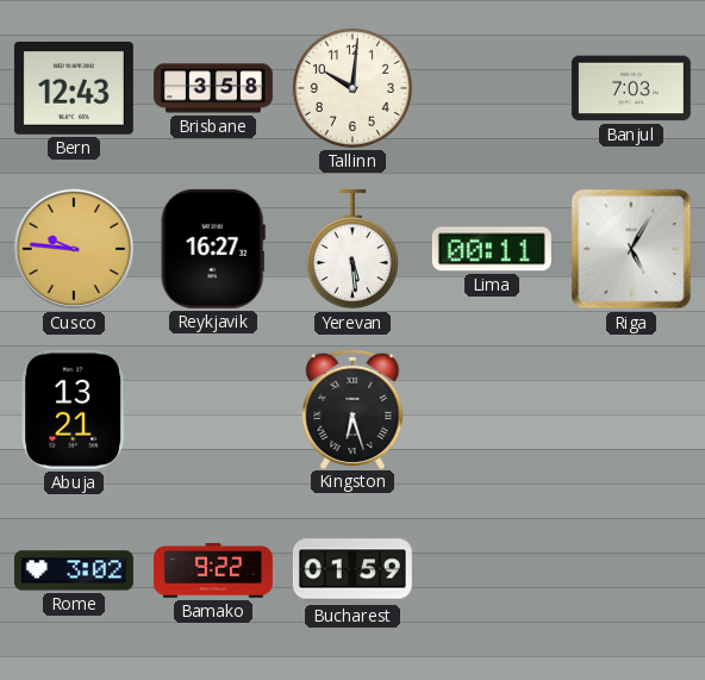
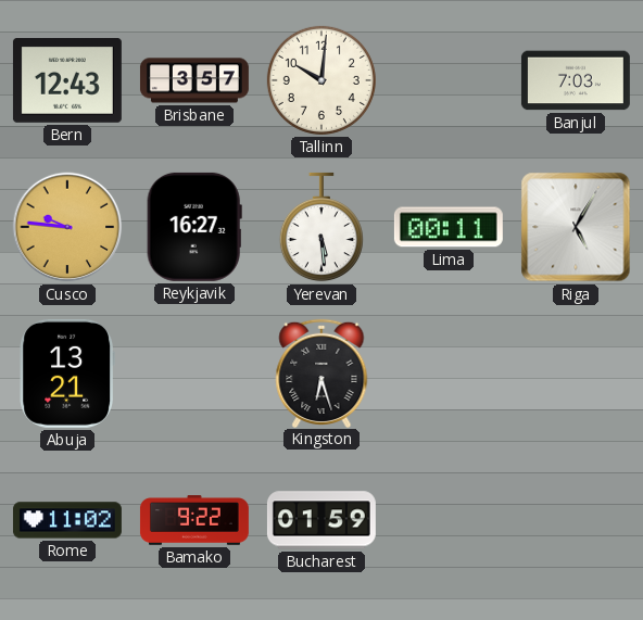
Brisbane: 3:58 -> 3:57
Rome: 3:02 -> 11:02
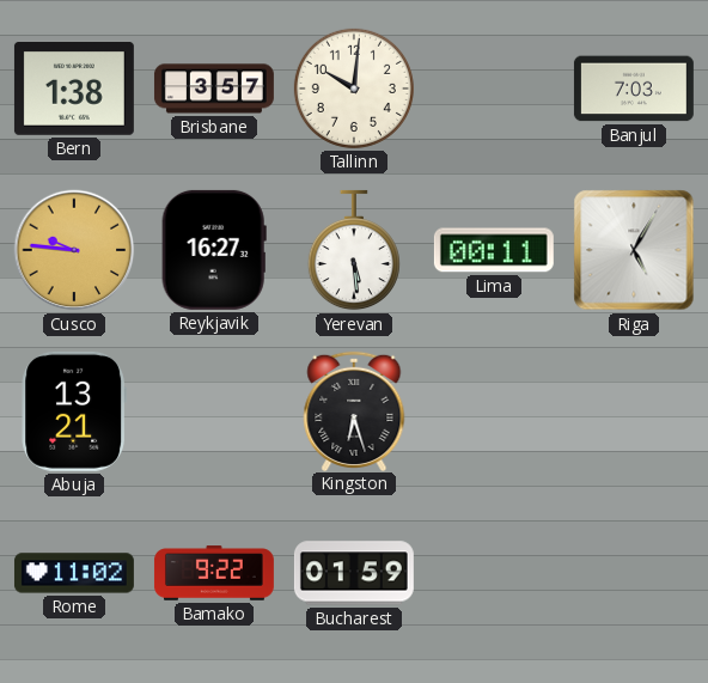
Bern: 12:43 -> 1:38
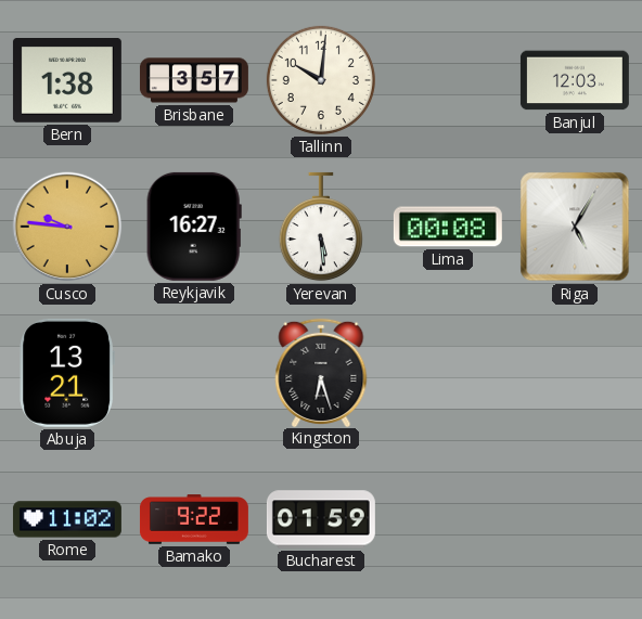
Banjul: 7:03 -> 12:03
Lima: 00:11 -> 00:08
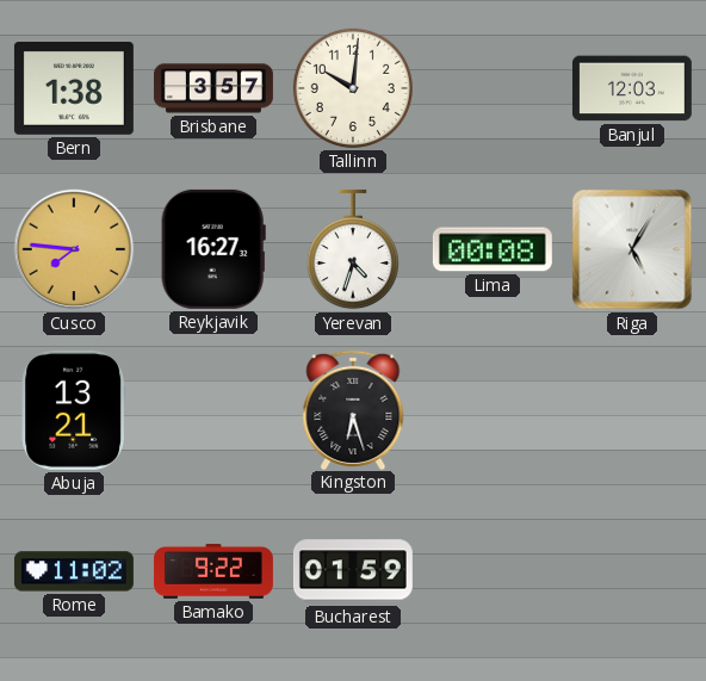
Cusco: 9:46 -> 7:46
Yerevan: 5:29 -> 4:33
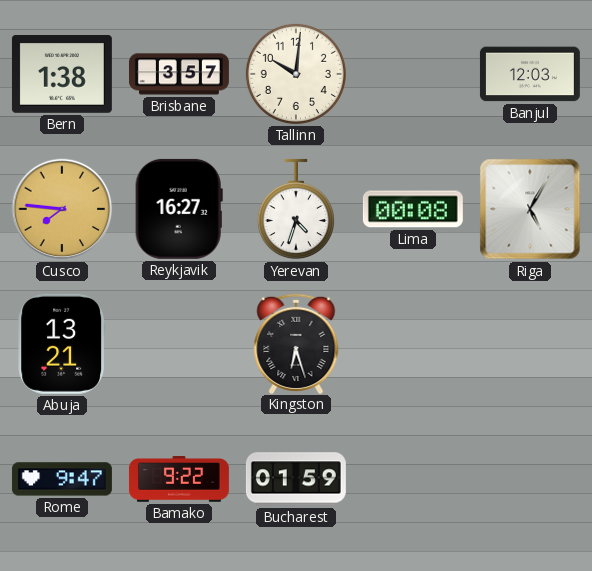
Rome: 11:02 -> 9:47
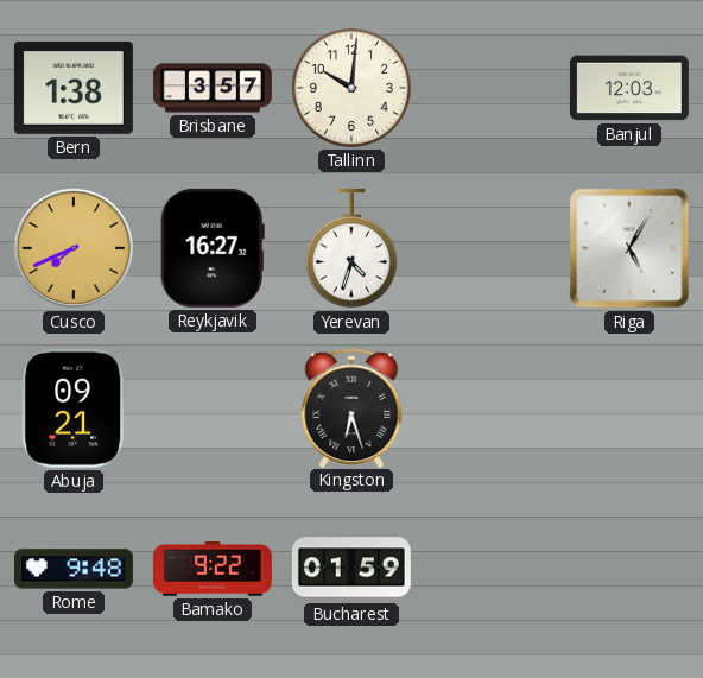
Cusco: 7:46 -> 7:41
Lima: 00:08 -> none
Abuja: 13:21 -> 09:21
Rome: 9:47 -> 9:48
